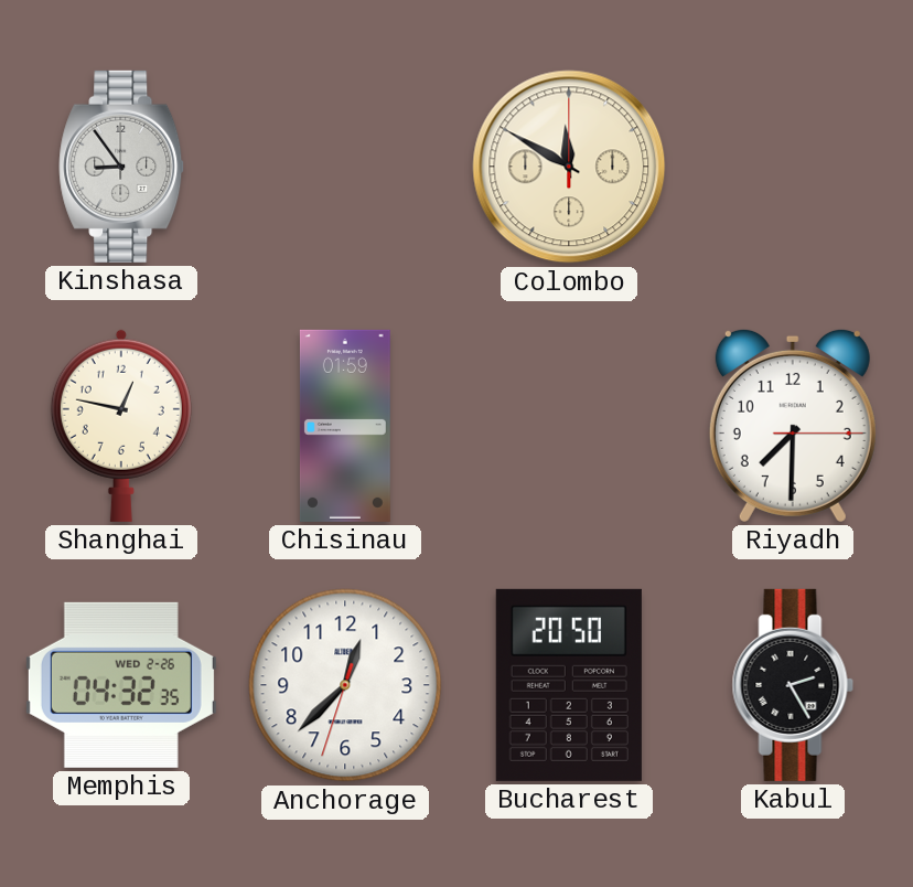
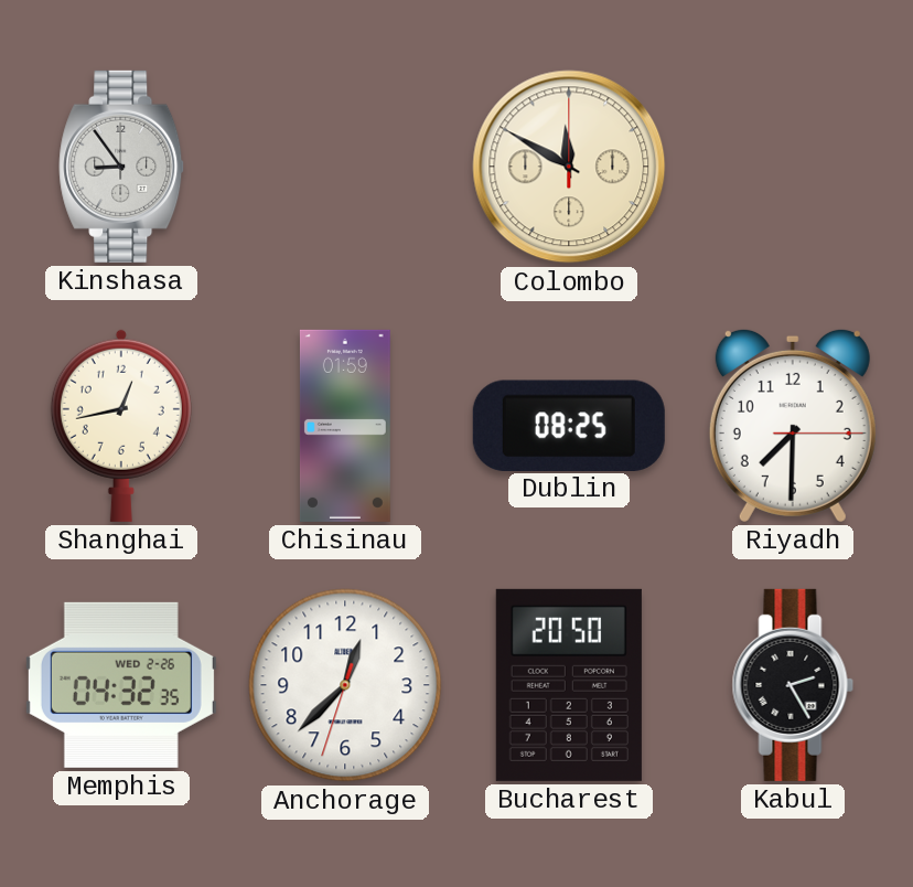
Shanghai: 12:47 -> 12:43
Dublin: none -> 08:25
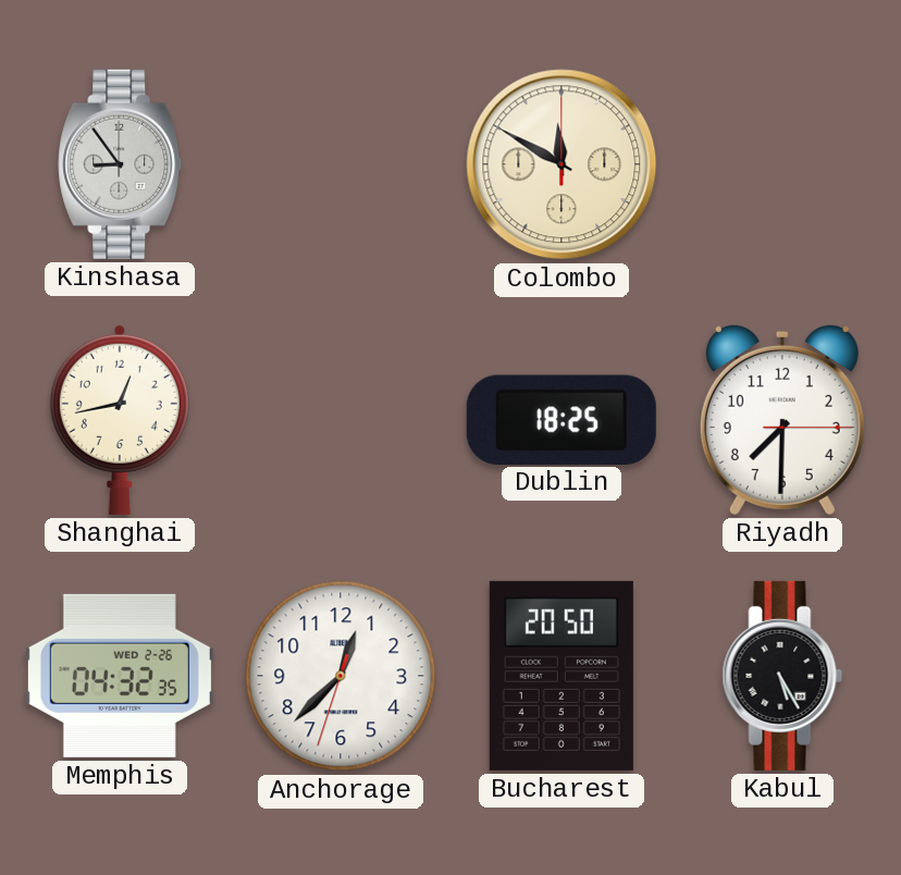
Chisinau: 01:59 -> none
Dublin: 08:25 -> 18:25
Kabul: 2:25 -> 5:25
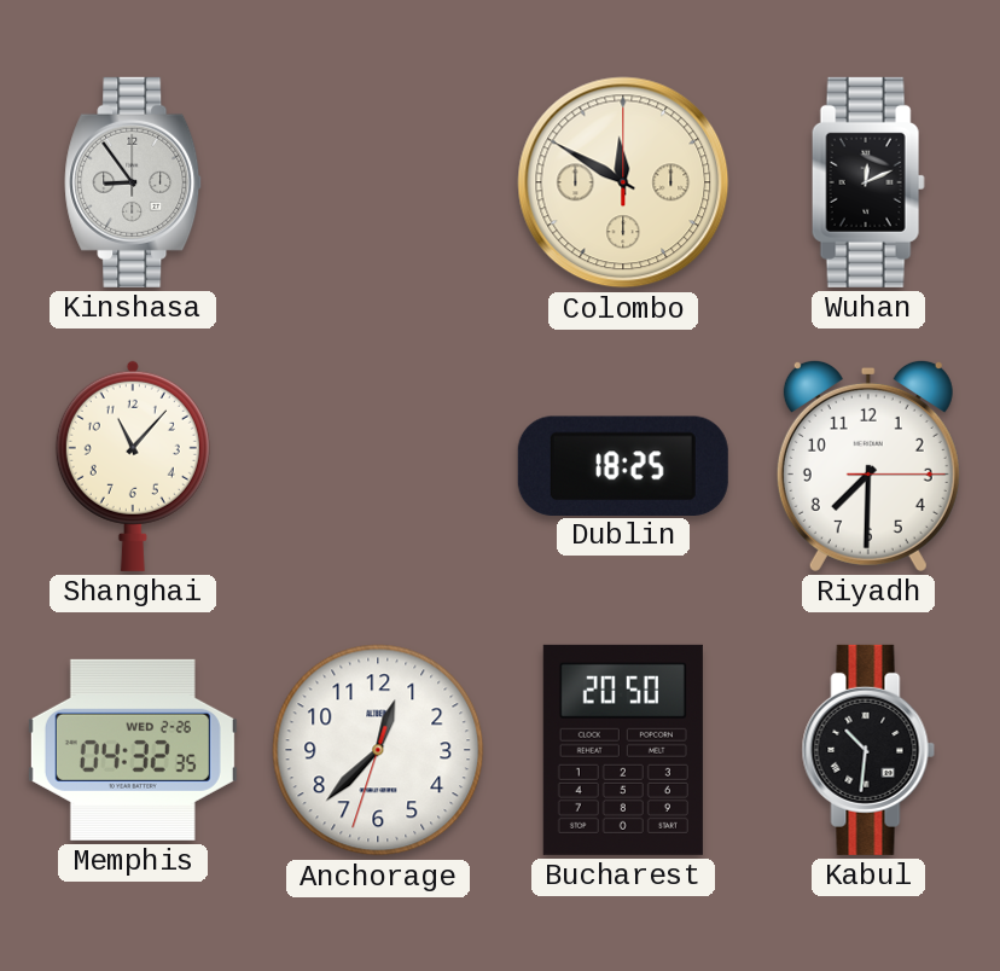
Wuhan: none -> 12:11
Shanghai: 12:43 -> 11:07
Kabul: 5:25 -> 10:31
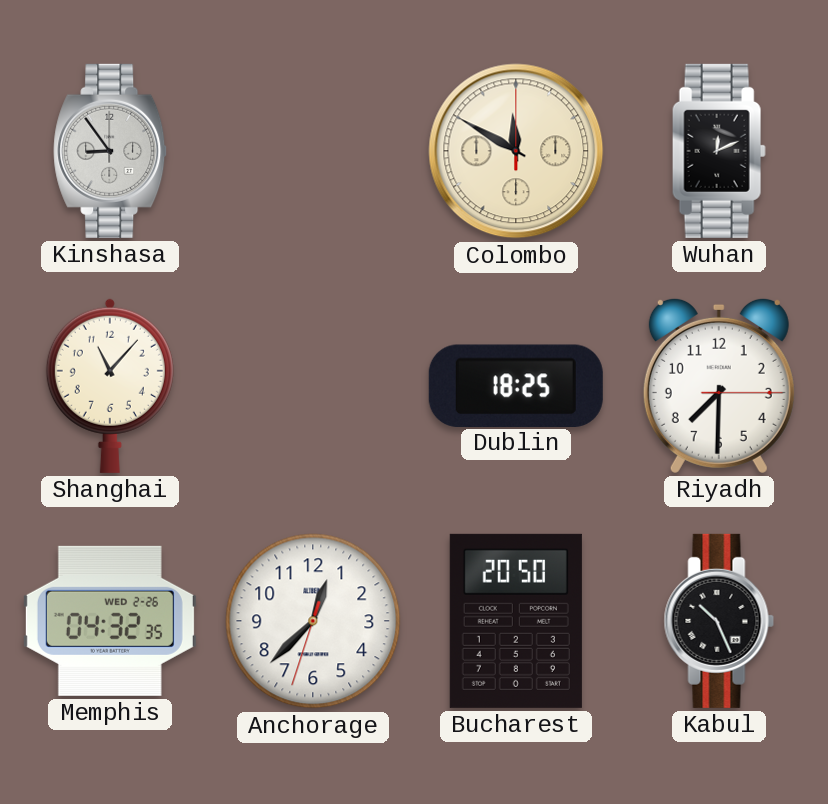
Kabul: 10:31 -> 10:26
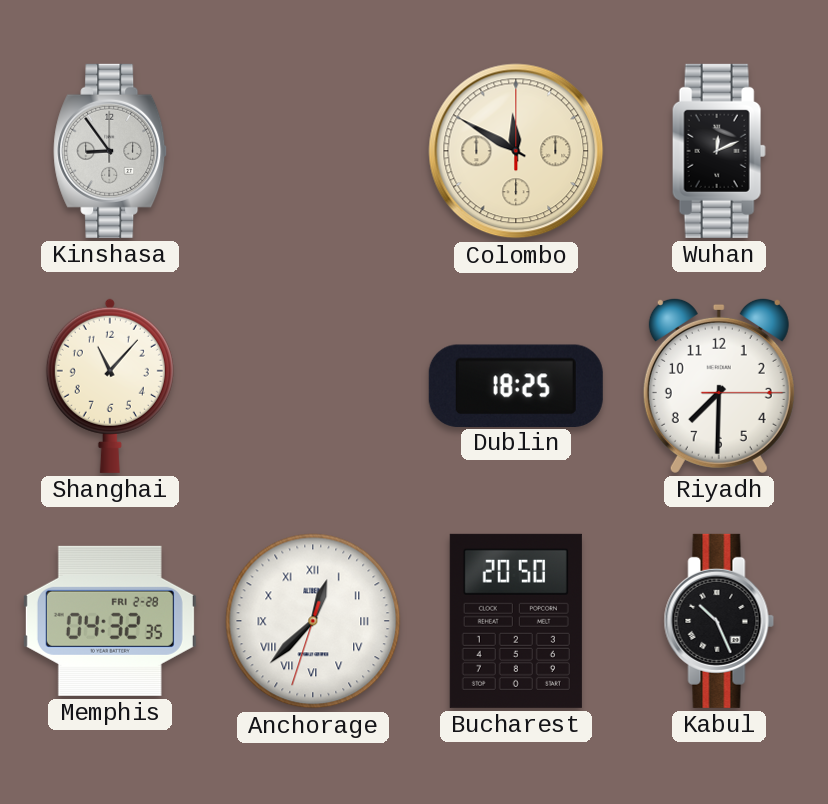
Memphis date: WED 2-26 -> FRI 2-28
Anchorage numerals: Arabic -> Roman
